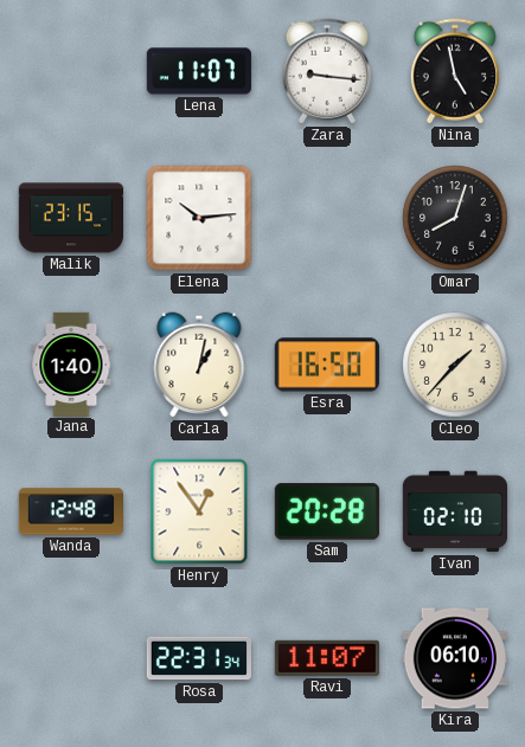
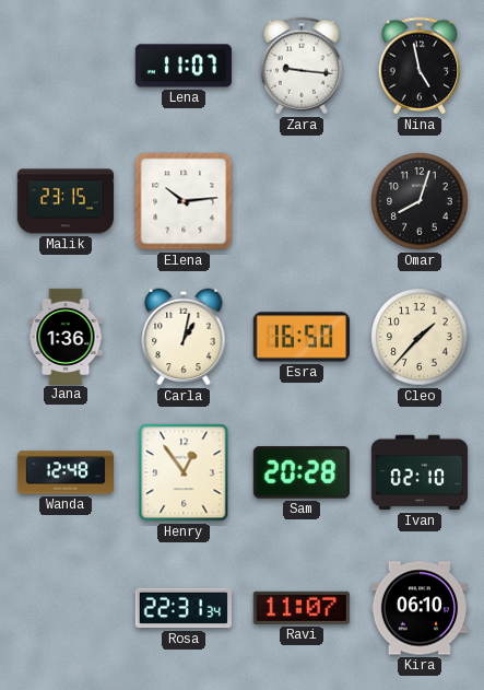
Jana: 1:40 -> 1:36
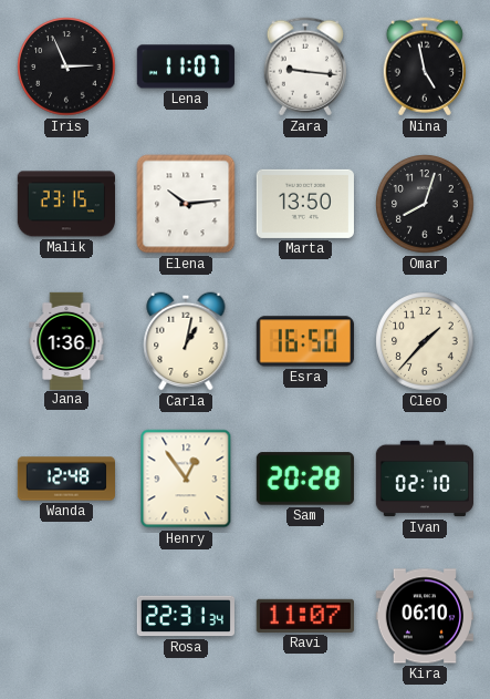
Iris: none -> 2:56
Marta: none -> 13:50
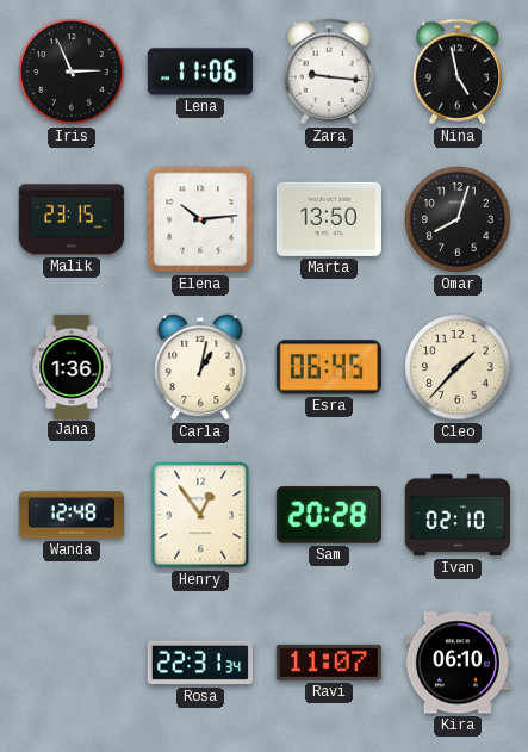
Lena: 11:07 -> 11:06
Esra: 16:50 -> 06:45
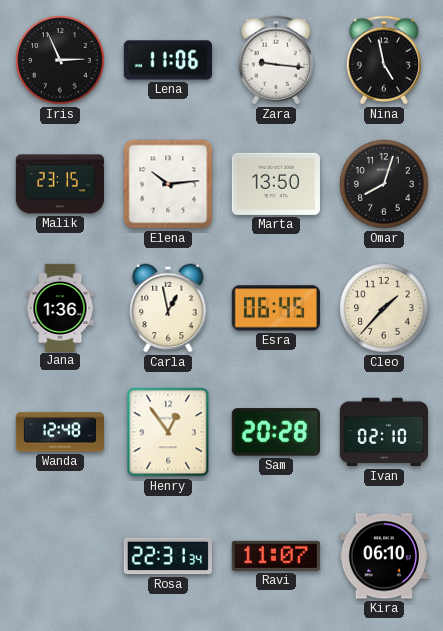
Carla: 1:02 -> 12:58
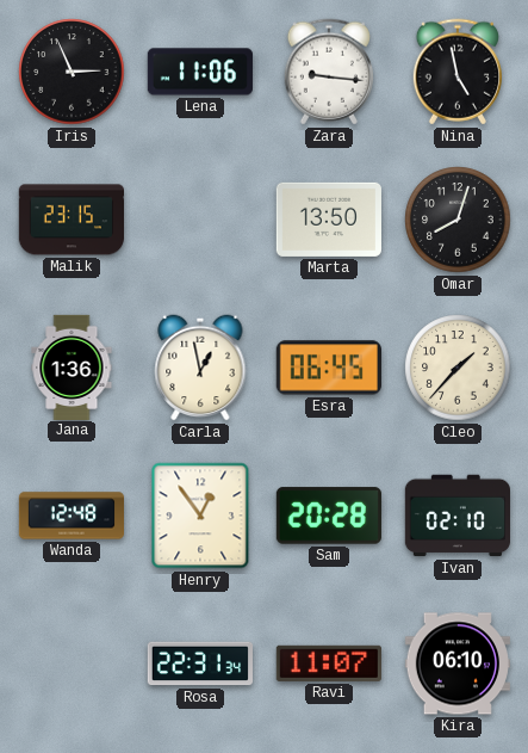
Elena: 10:14 -> none
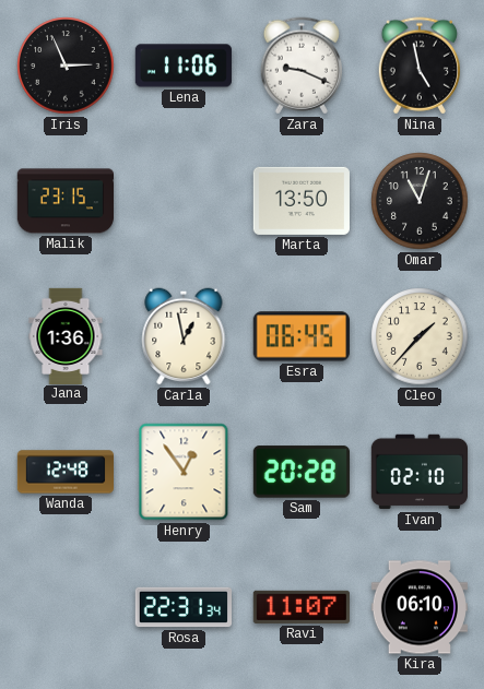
Zara: 9:16 -> 9:19
Omar: 8:03 -> 11:03
